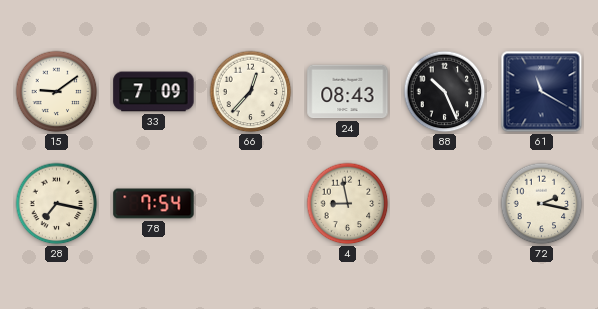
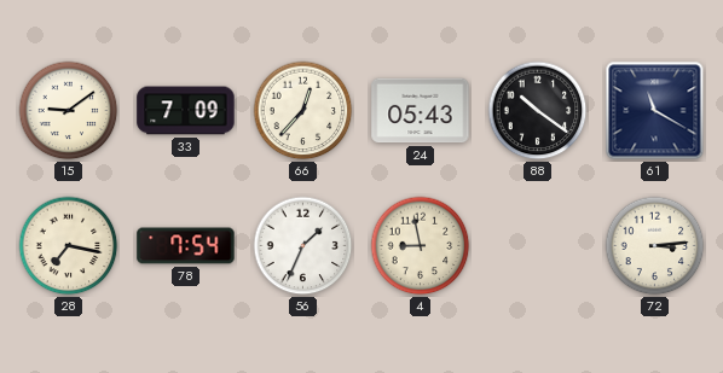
24: 08:43 -> 05:43
88: 10:26 -> 10:21
56: none -> 1:34
72: 2:17 -> 3:14
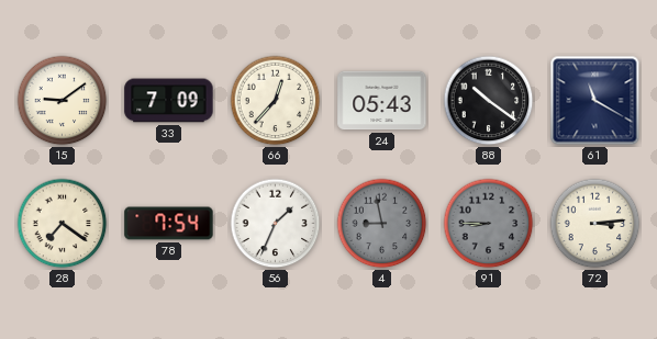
28: 7:17 -> 7:21
4 dial: cream -> grey
91: none -> 8:45
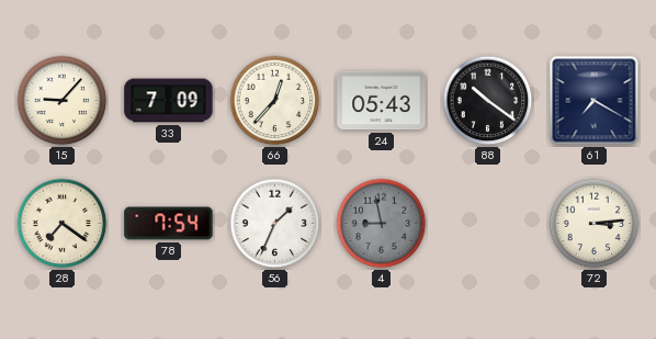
15: 9:09 -> 9:07
61: 11:20 -> 7:20
91: 8:45 -> none
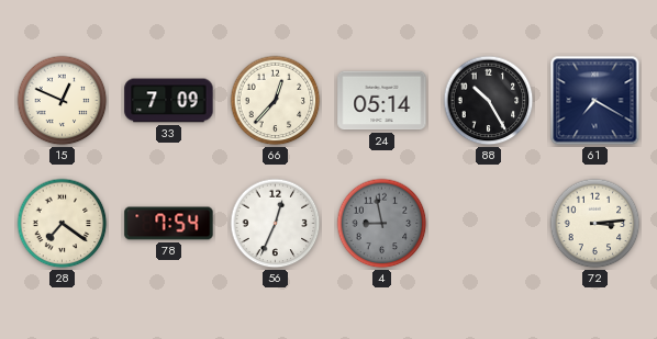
15: 9:07 -> 12:49
24: 05:43 -> 05:14
88: 10:21 -> 10:25
56: 1:34 -> 12:34
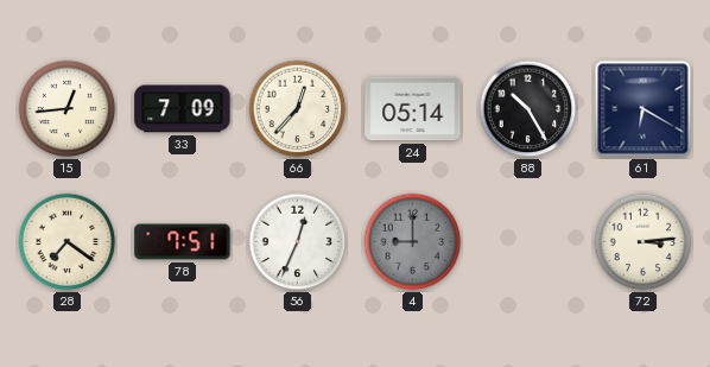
15: 12:49 -> 12:44
61: 7:20 -> 6:20
78: 7:54 -> 7:51
4: 8:58 -> 9:00
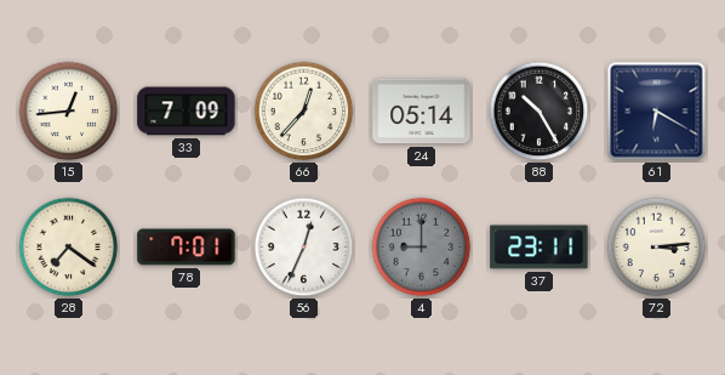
78: 7:51 -> 7:01
37: none -> 23:11
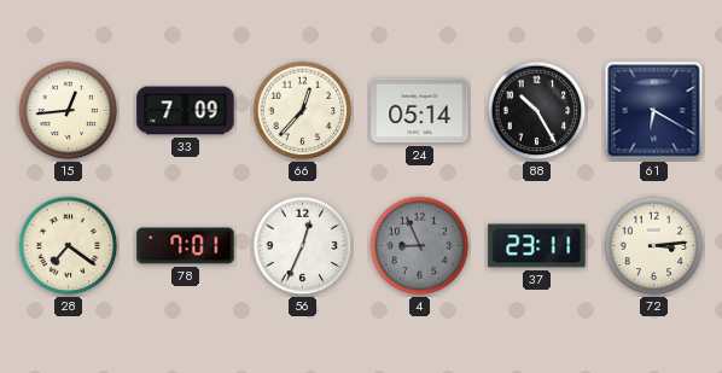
4: 9:00 -> 8:56
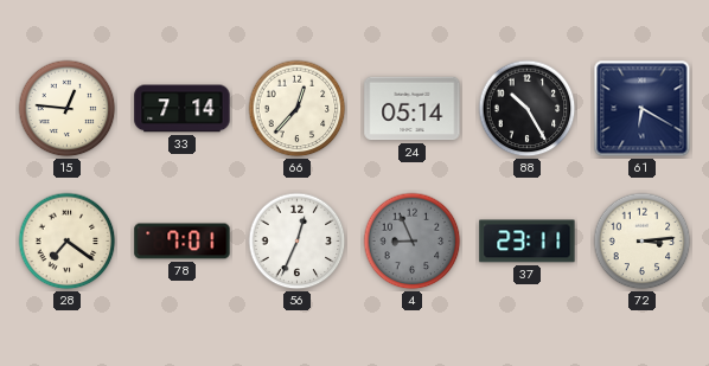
15: 12:44 -> 12:46
33: 7:09 -> 7:14
